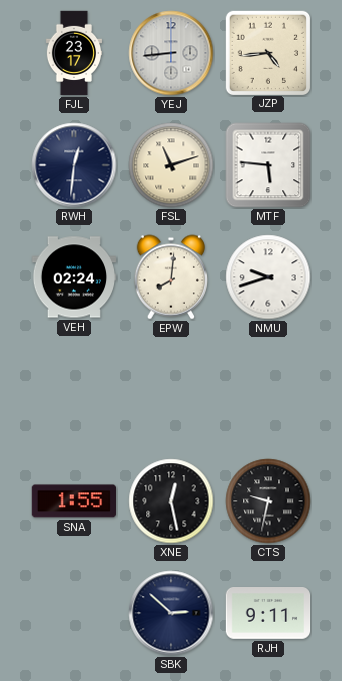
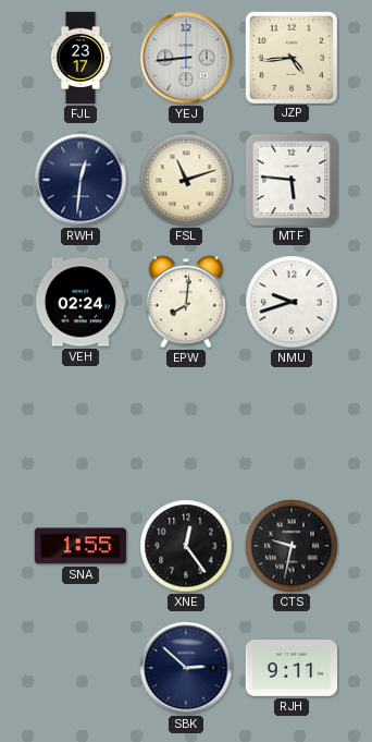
XNE: 12:28 -> 12:24
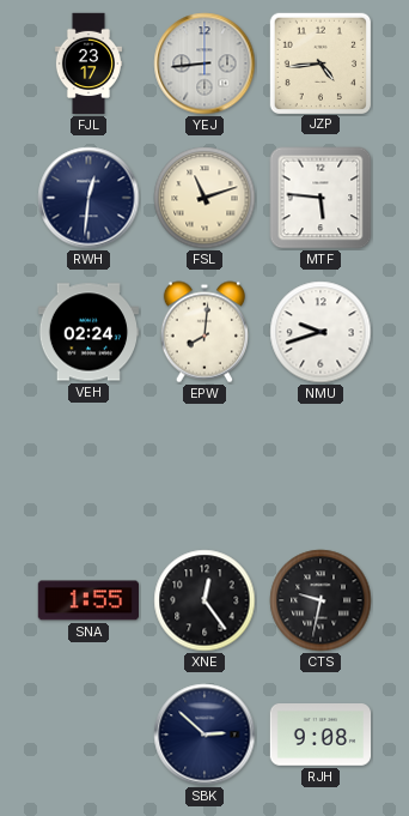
RJH: 9:11 -> 9:08
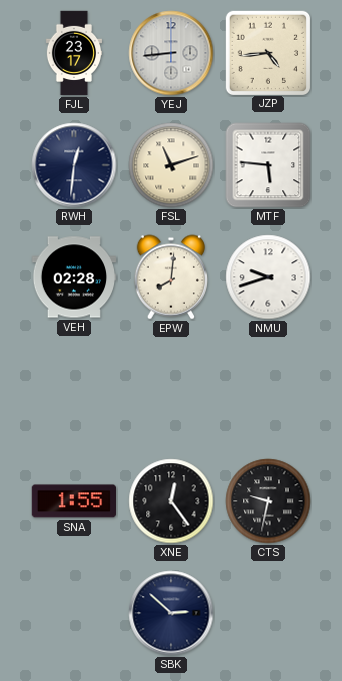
VEH: 02:24 -> 02:28
RJH: 9:08 -> none
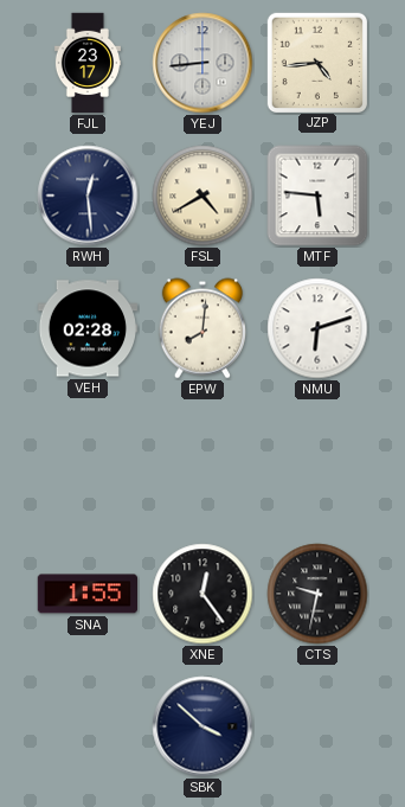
RWH: 12:31 -> 12:29
FSL: 11:12 -> 4:40
NMU: 9:42 -> 6:12
SBK: 2:52 -> 3:52
